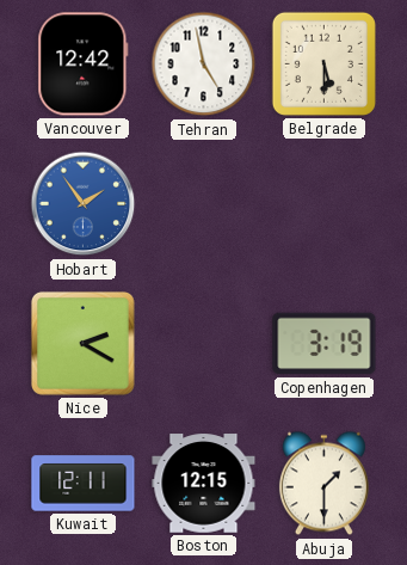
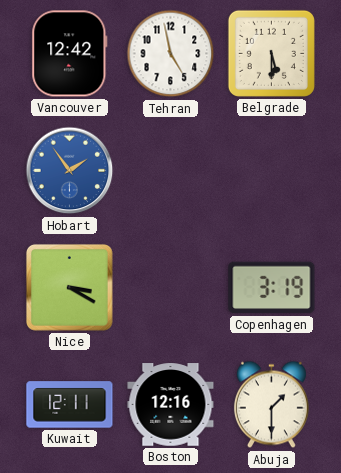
Nice: 2:20 -> 3:20
Boston: 12:15 -> 12:16
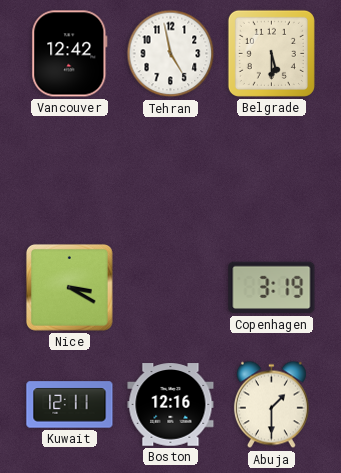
Hobart: 1:54 -> none
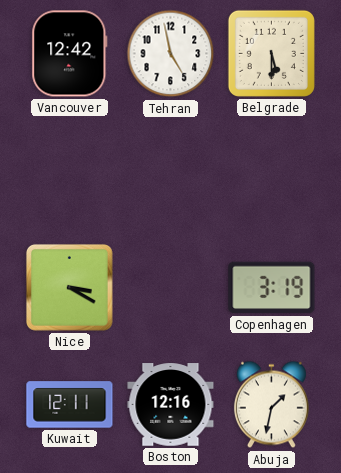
Abuja: 1:30 -> 1:32
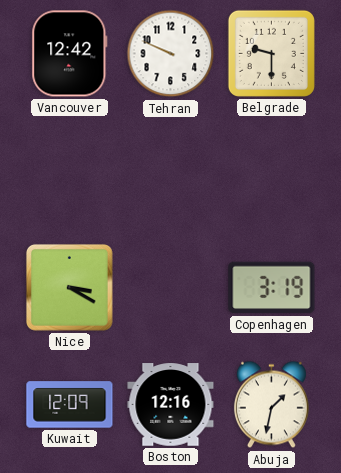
Tehran: 4:58 -> 9:49
Belgrade: 5:30 -> 9:30
Kuwait: 12:11 -> 12:09
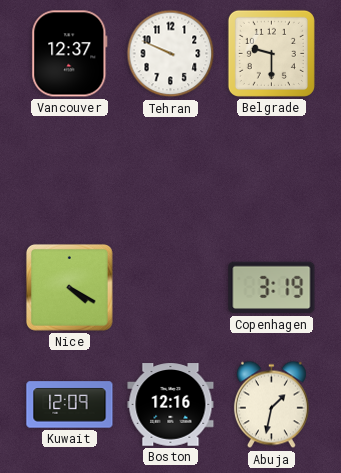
Vancouver: 12:42 -> 12:37
Nice: 3:20 -> 4:20
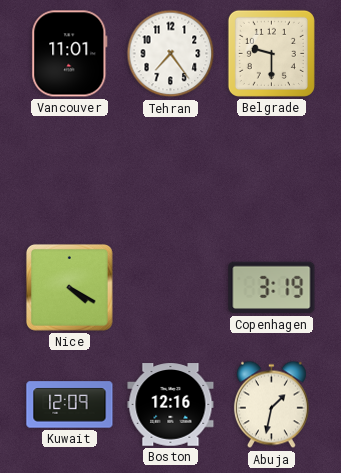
Vancouver: 12:37 -> 11:01
Tehran: 9:49 -> 7:24
